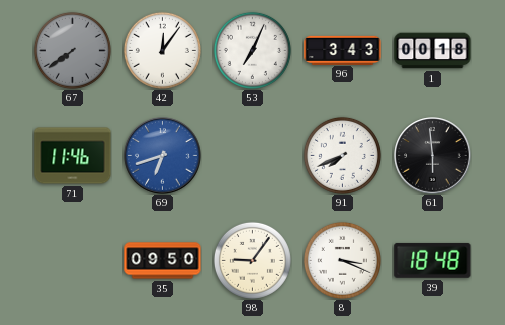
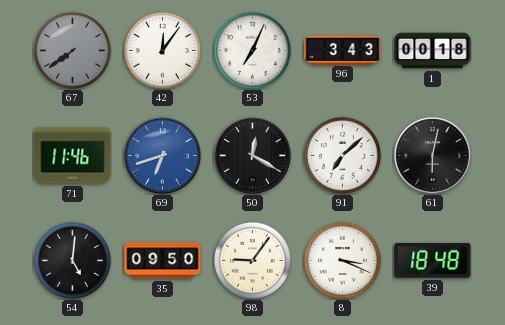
50: none -> 12:20
91: 7:41 -> 7:08
61: 5:59 -> 6:02
54: none -> 5:01
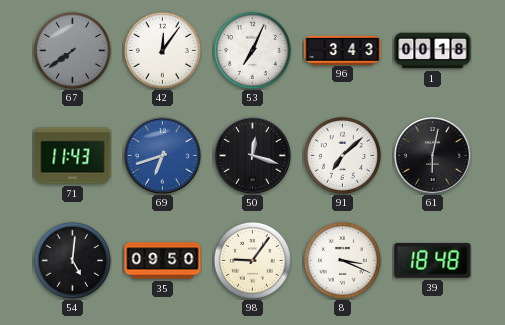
71: 11:46 -> 11:43
50: 12:20 -> 12:18
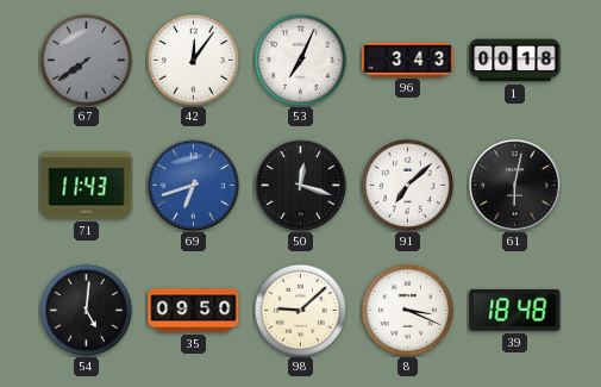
98: 9:06 -> 9:08
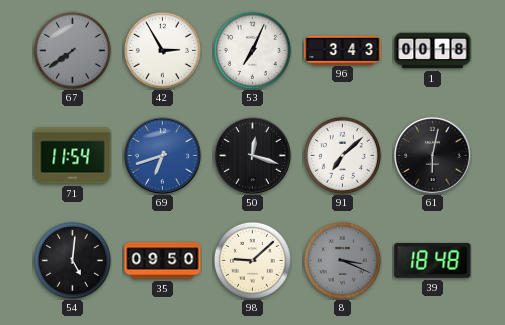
42: 12:06 -> 2:55
71: 11:43 -> 11:54
8 dial: white -> grey
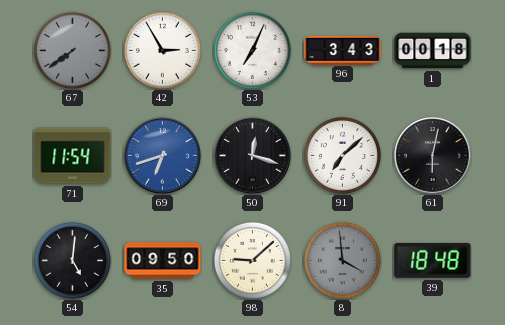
8: 3:19 -> 3:59
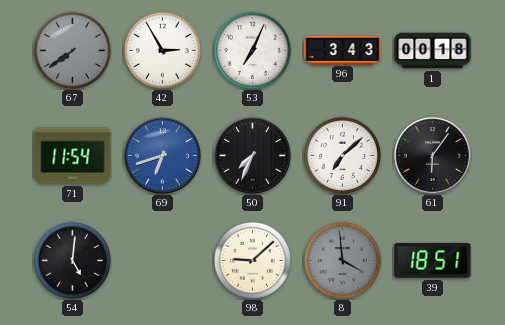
50: 12:18 -> 7:34
61: 6:02 -> 6:06
35: 09:50 -> none
39: 18:48 -> 18:51
